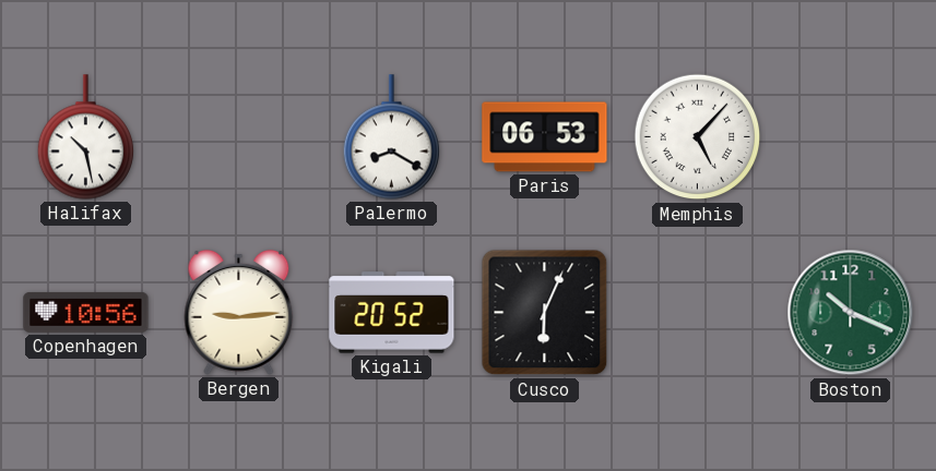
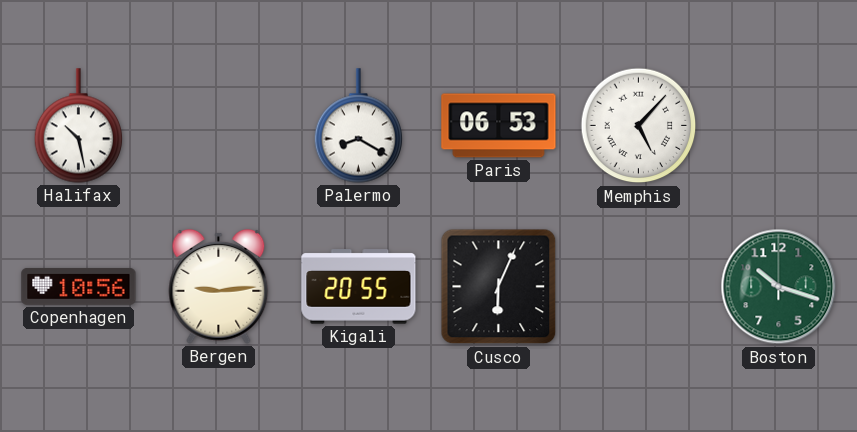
Kigali: 20:52 -> 20:55
Boston: 10:19 -> 10:18
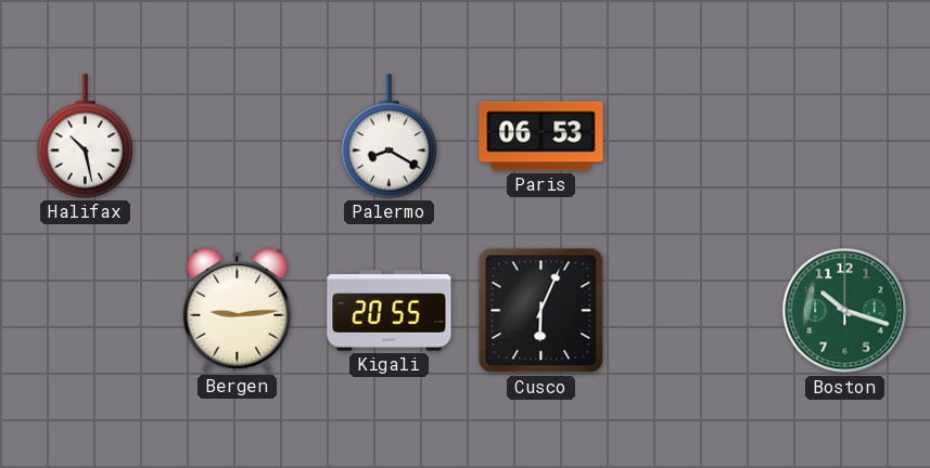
Memphis: 5:07 -> none
Copenhagen: 10:56 -> none
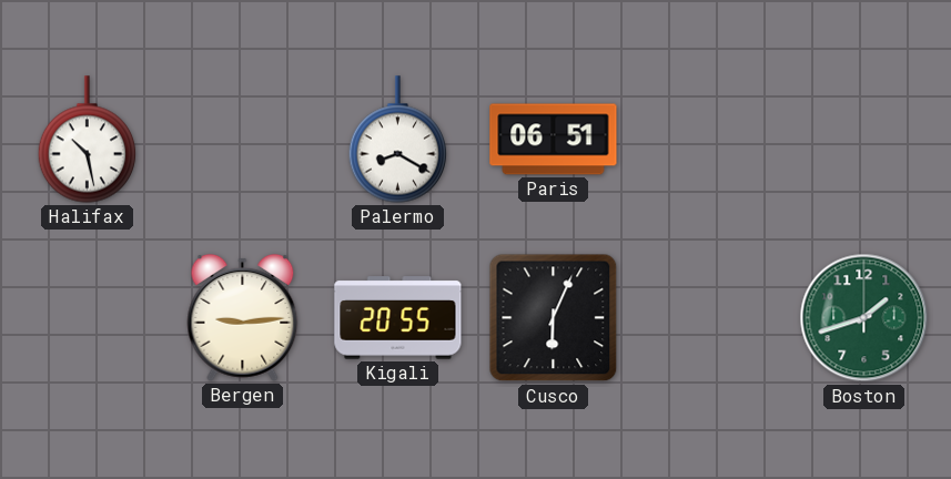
Paris: 06:53 -> 06:51
Boston: 10:18 -> 1:42
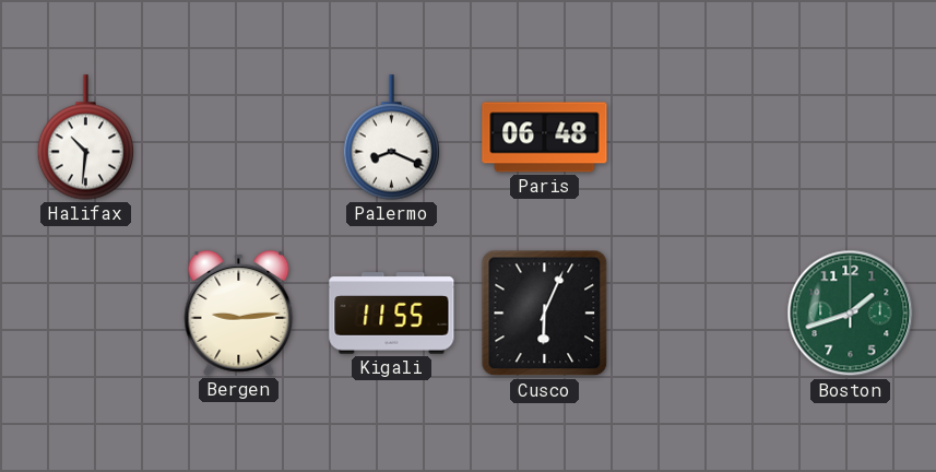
Halifax: 10:28 -> 10:31
Palermo: 8:20 -> 8:19
Paris: 06:51 -> 06:48
Kigali: 20:55 -> 11:55
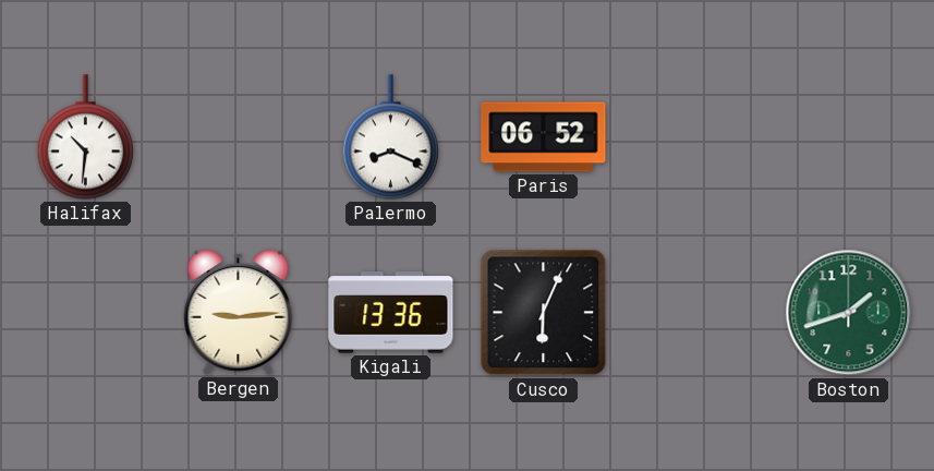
Paris: 06:48 -> 06:52
Kigali: 11:55 -> 13:36
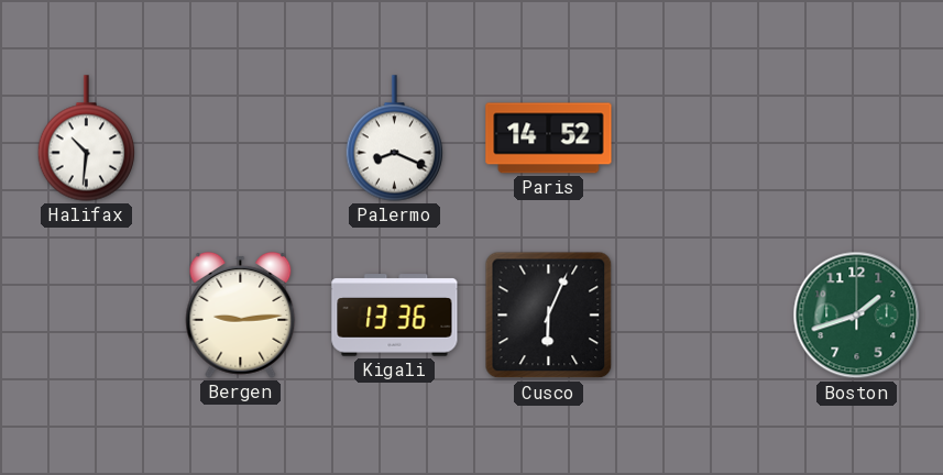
Paris: 06:52 -> 14:52
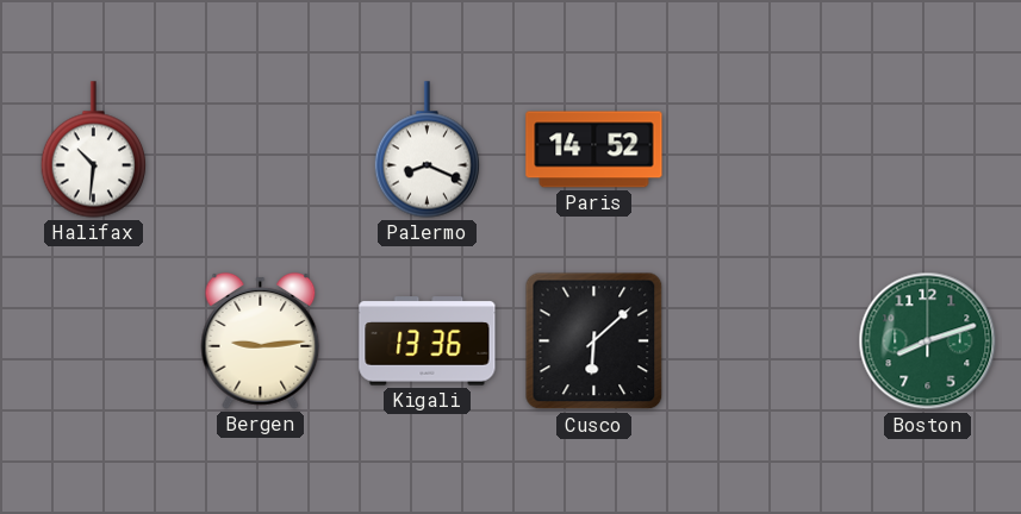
Cusco: 6:04 -> 6:08
Boston: 1:42 -> 8:12
